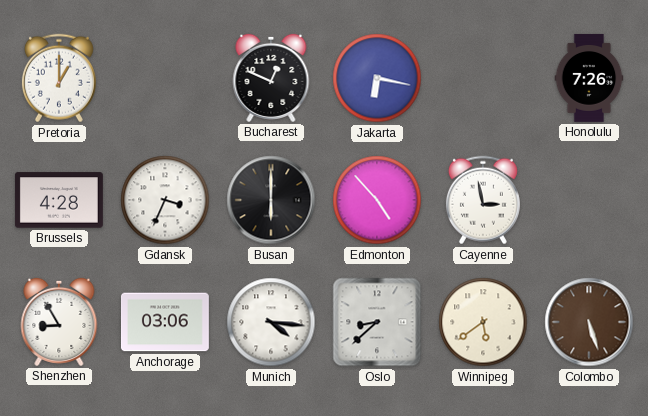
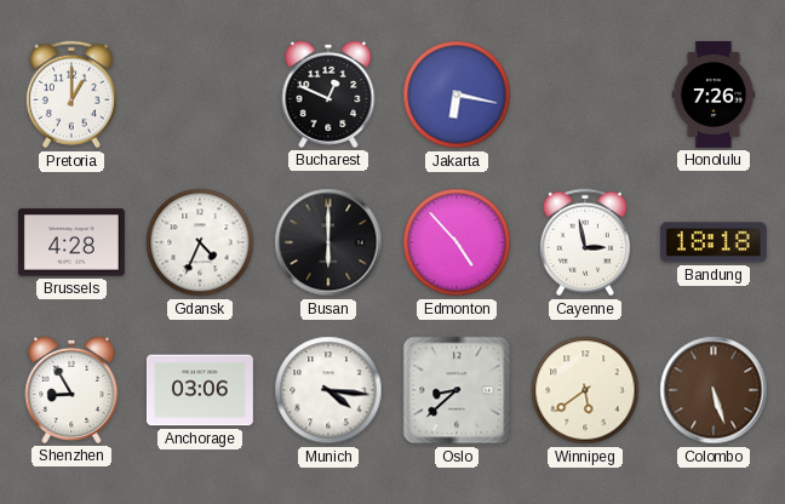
Gdansk: 3:34 -> 4:34
Bandung: none -> 18:18
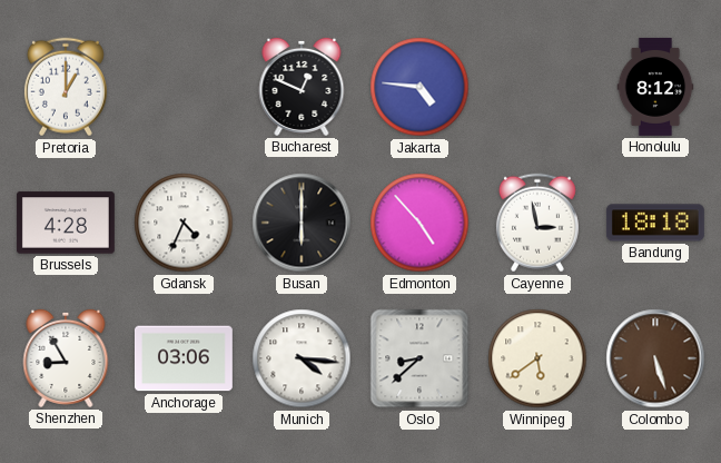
Jakarta: 6:17 -> 4:46
Honolulu: 7:26 -> 8:12
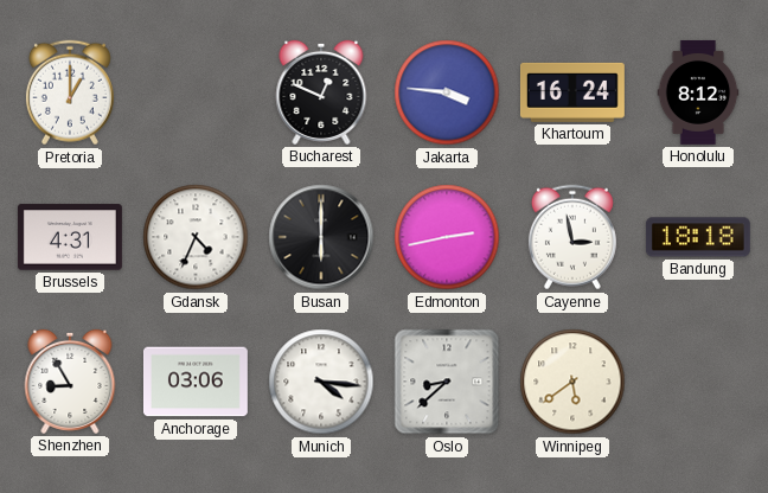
Jakarta: 4:46 -> 3:46
Khartoum: none -> 16:24
Brussels: 4:28 -> 4:31
Edmonton: 4:53 -> 2:43
Colombo: 5:27 -> none
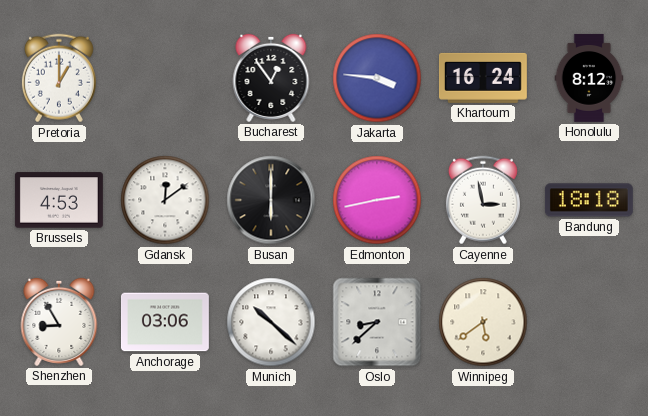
Bucharest: 12:49 -> 12:54
Brussels: 4:31 -> 4:53
Gdansk: 4:34 -> 12:09
Munich: 4:16 -> 10:22
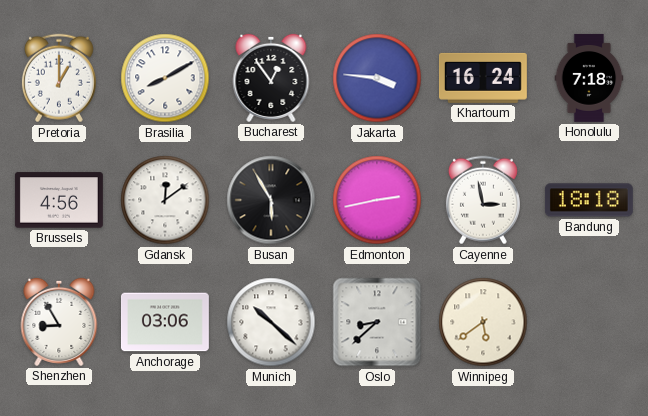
Brasilia: none -> 8:10
Honolulu: 8:12 -> 7:18
Brussels: 4:53 -> 4:56
Busan: 6:00 -> 5:55
